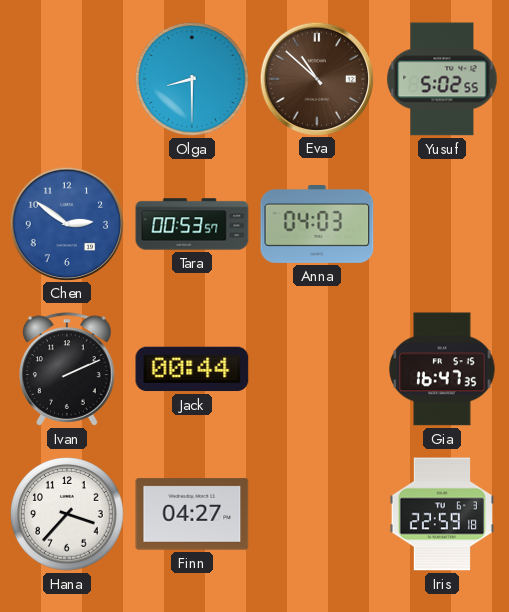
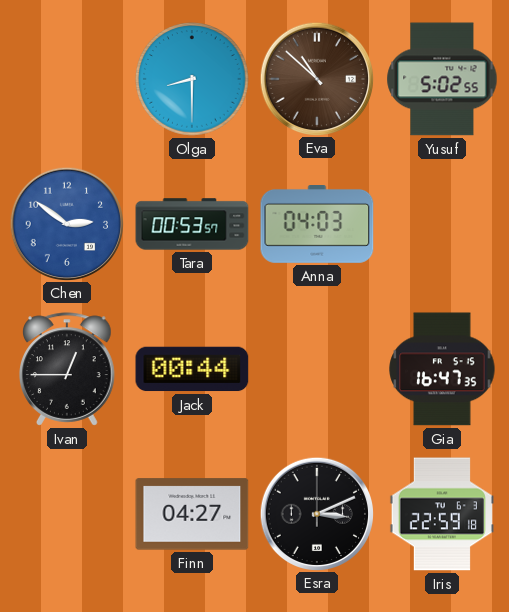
Ivan: 2:11 -> 12:45
Hana: 3:37 -> none
Esra: none -> 3:11
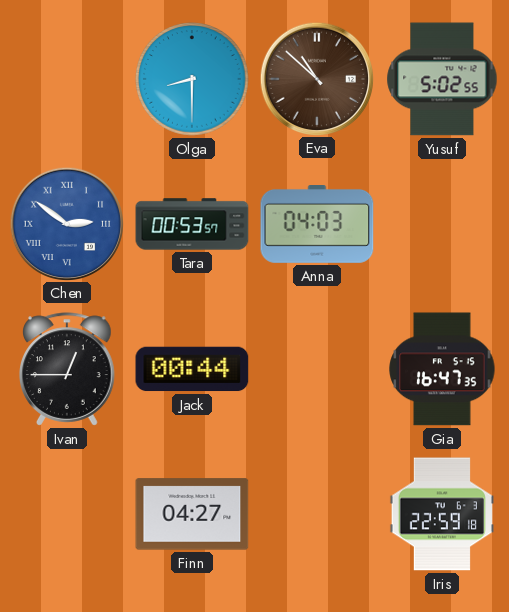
Chen numerals: Arabic -> Roman
Esra: 3:11 -> none
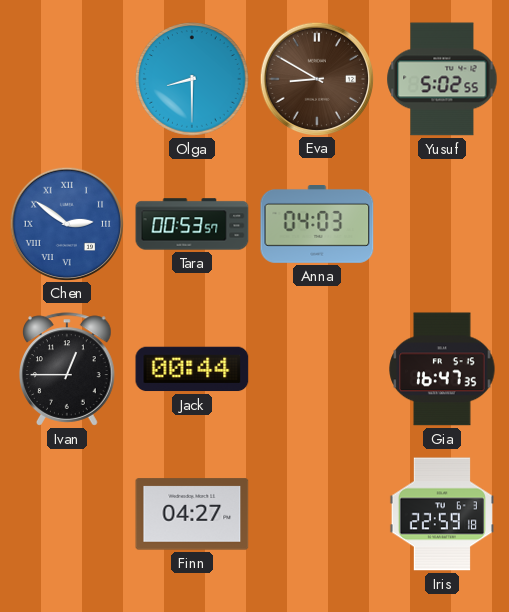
Eva: 10:52 -> 8:50
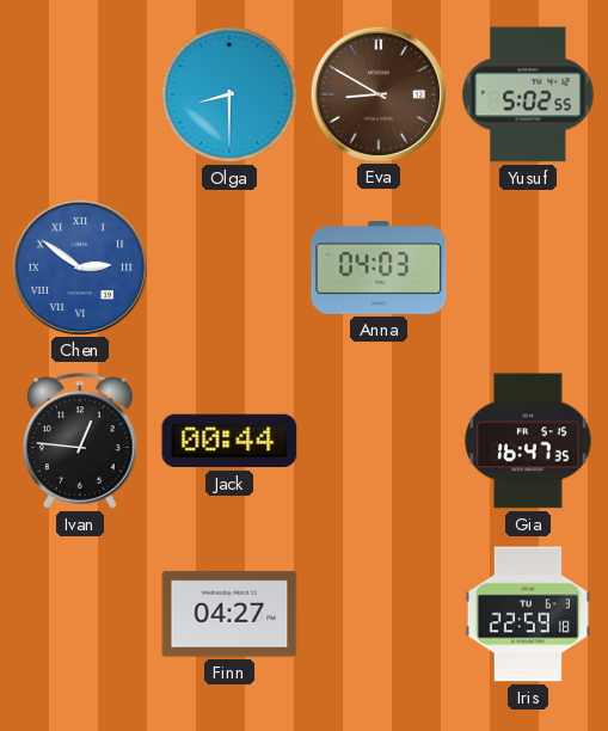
Tara: 00:53 -> none
Ivan: 12:45 -> 12:46
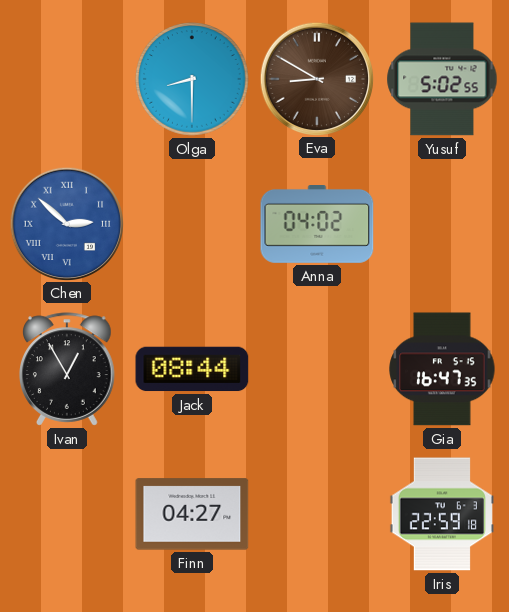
Chen: 2:51 -> 2:52
Anna: 04:03 -> 04:02
Ivan: 12:46 -> 12:55
Jack: 00:44 -> 08:44
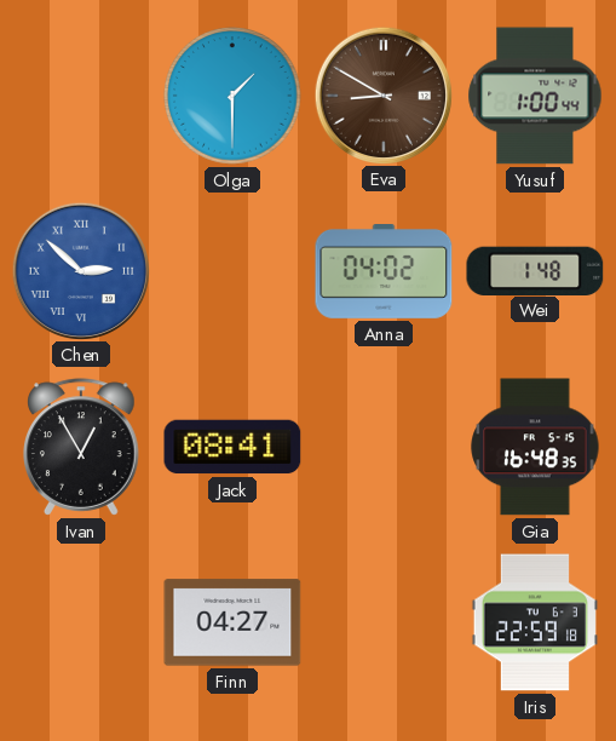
Olga: 8:30 -> 1:30
Yusuf: 5:02 -> 1:00
Wei: none -> 1:48
Jack: 08:44 -> 08:41
Gia: 16:47 -> 16:48
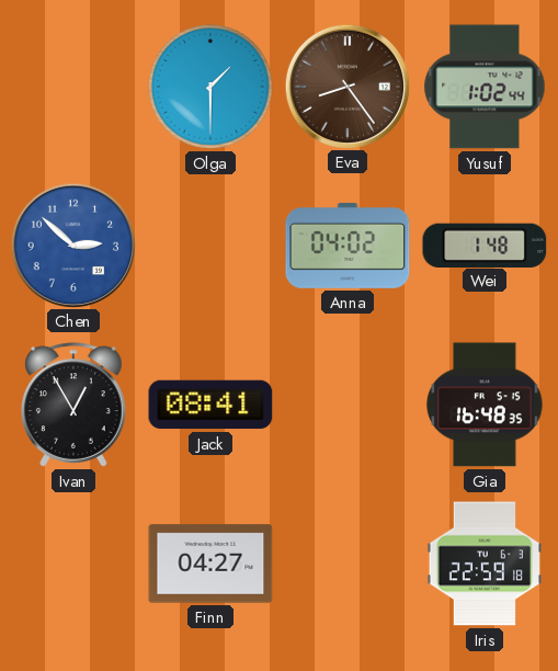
Eva: 8:50 -> 8:24
Yusuf: 1:00 -> 1:02
Chen numerals: Roman -> Arabic
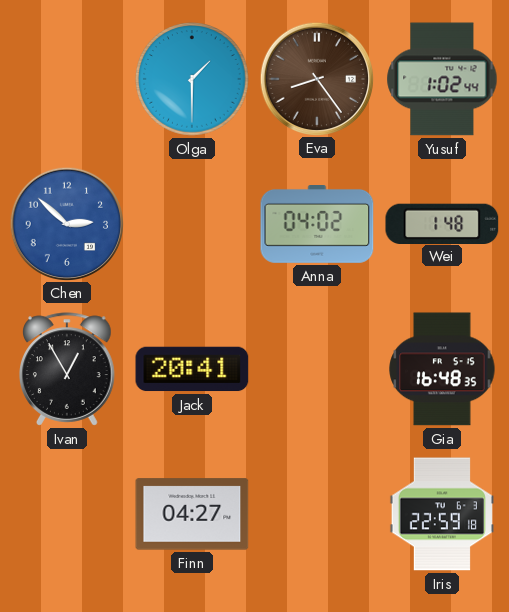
Jack: 08:41 -> 20:41
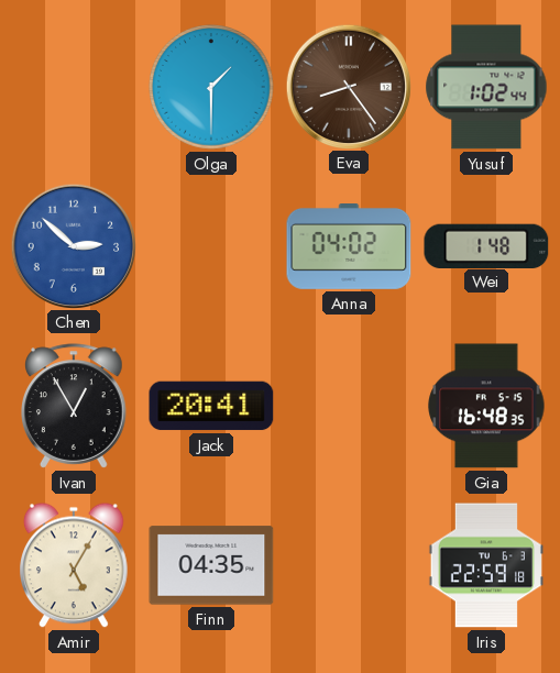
Amir: none -> 5:05
Finn: 04:27 -> 04:35
